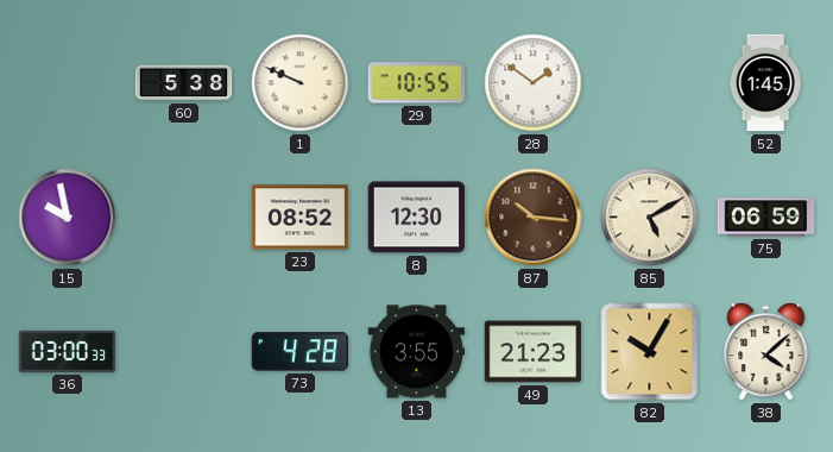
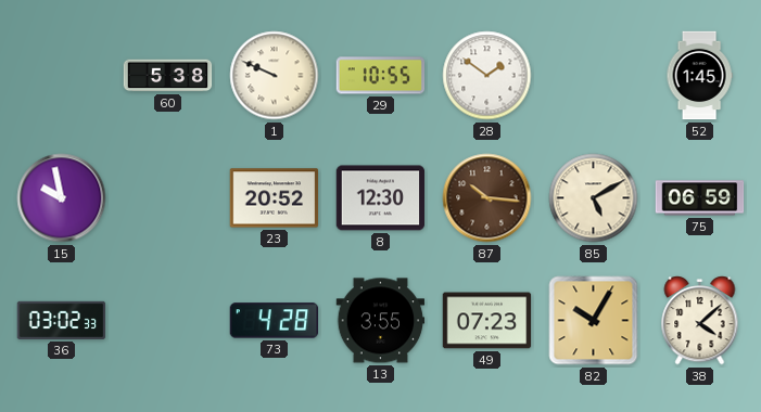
23: 08:52 -> 20:52
36: 03:00 -> 03:02
49: 21:23 -> 07:23
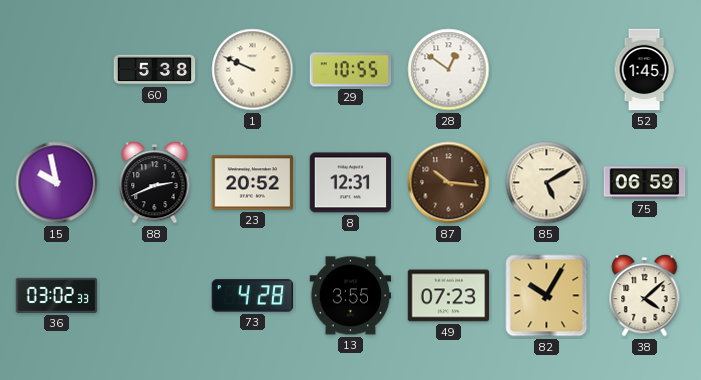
28: 1:51 -> 12:51
88: none -> 2:41
8: 12:30 -> 12:31
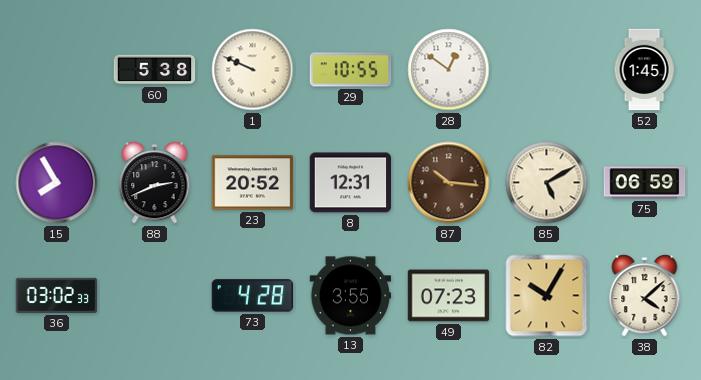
15: 9:58 -> 7:55
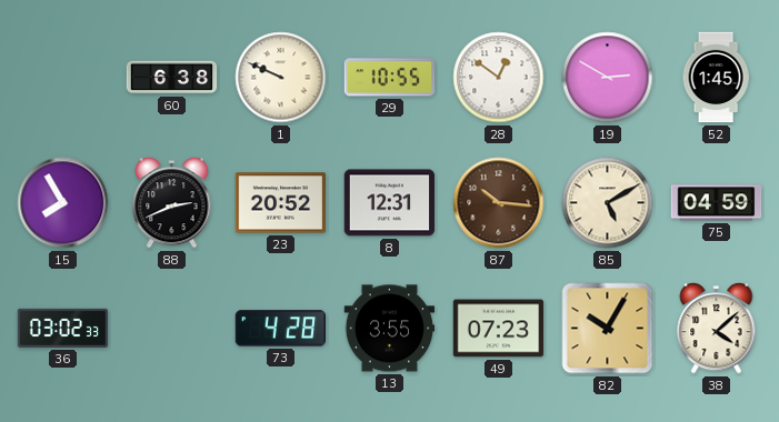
60: 5:38 -> 6:38
19: none -> 2:50
75: 06:59 -> 04:59
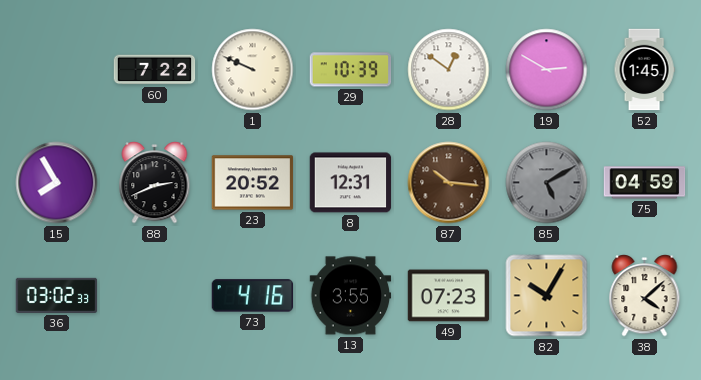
60: 6:38 -> 7:22
29: 10:55 -> 10:39
85 dial: cream -> grey
73: 4:28 -> 4:16
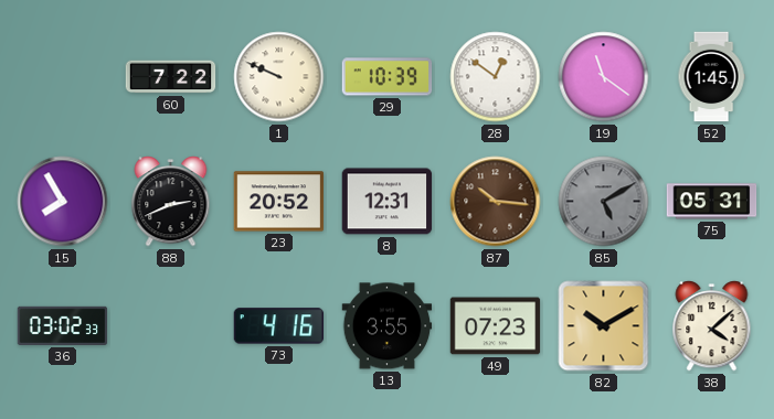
19: 2:50 -> 11:21
75: 04:59 -> 05:31
82: 10:05 -> 10:10
